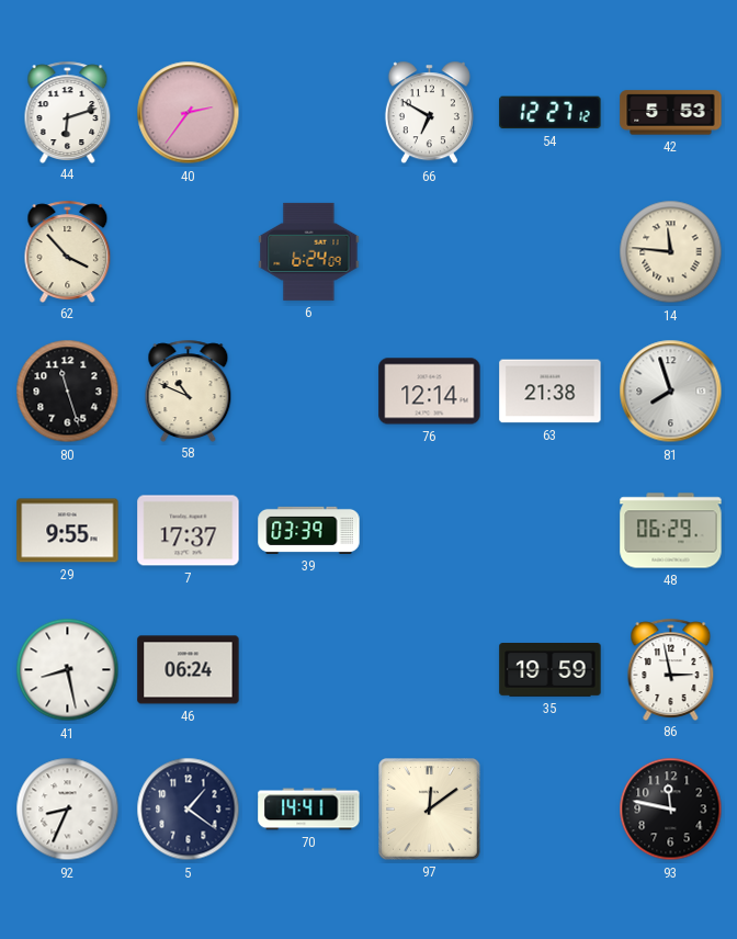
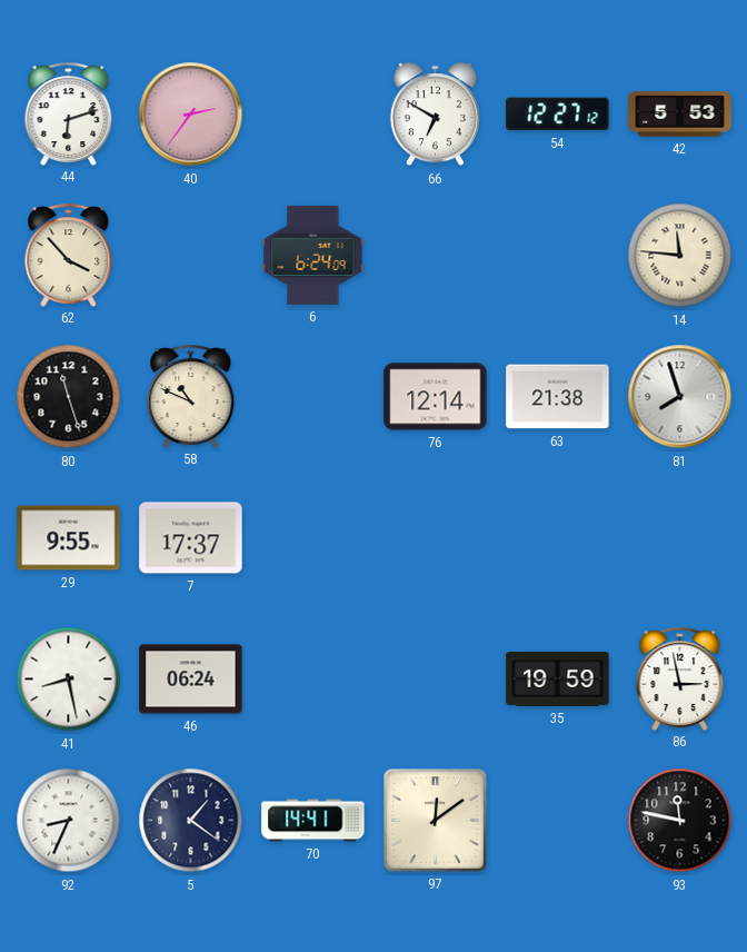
39: 03:39 -> none
48: 06:29 -> none
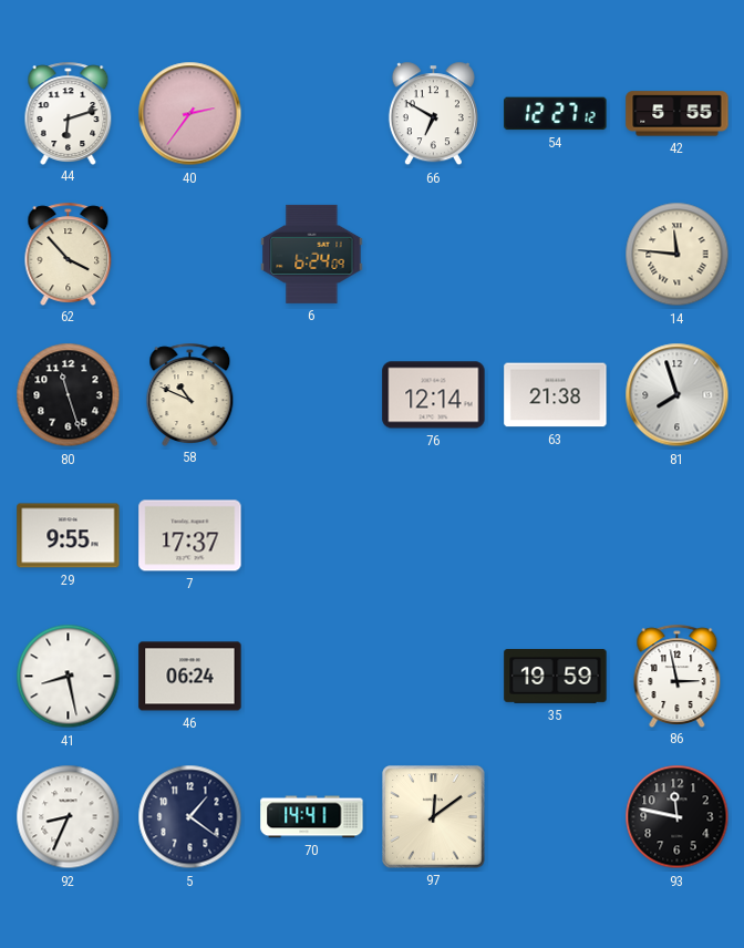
42: 5:53 -> 5:55
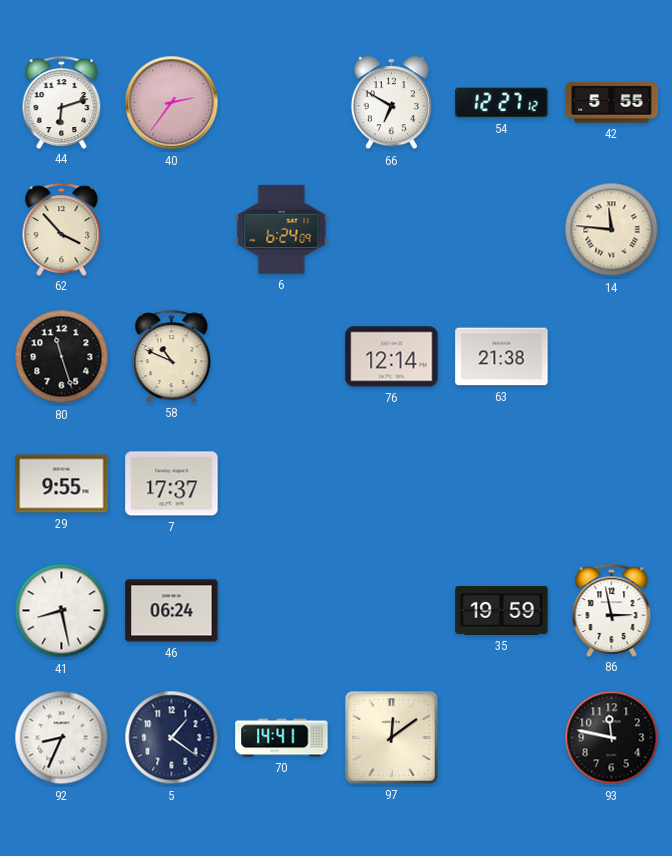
81: 7:57 -> none
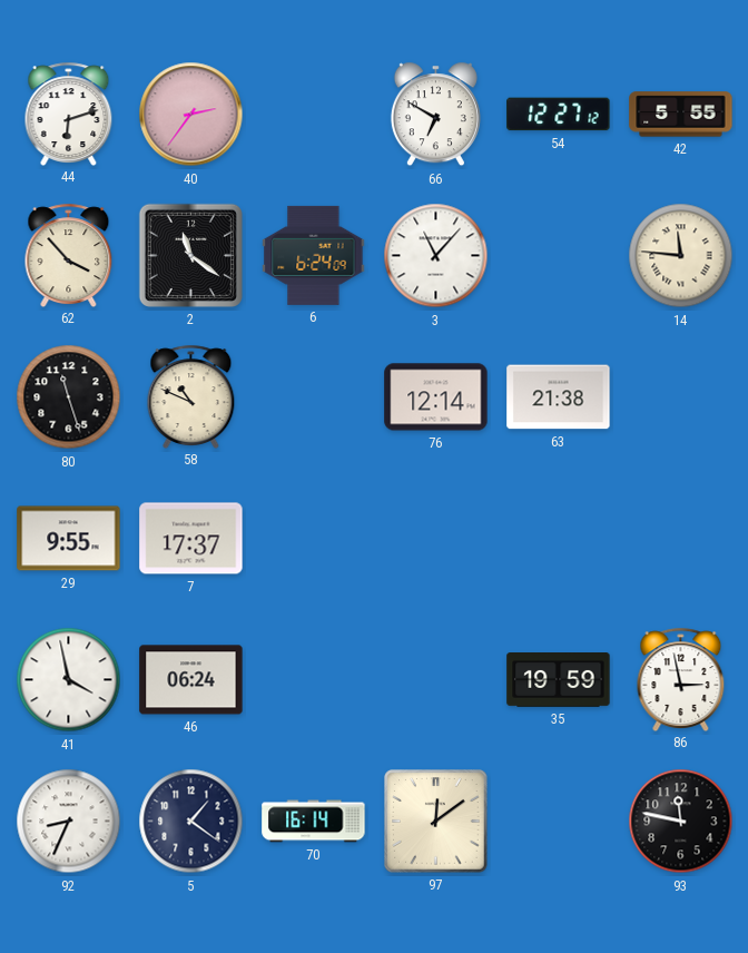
2: none -> 11:21
3: none -> 11:07
41: 8:28 -> 3:58
70: 14:41 -> 16:14
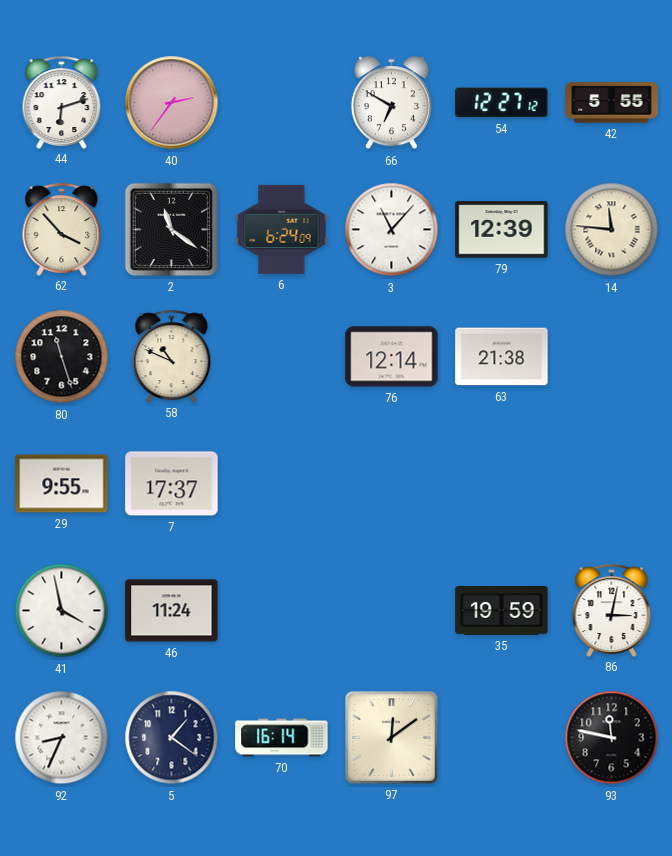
79: none -> 12:39
46: 06:24 -> 11:24
86: 2:58 -> 3:02
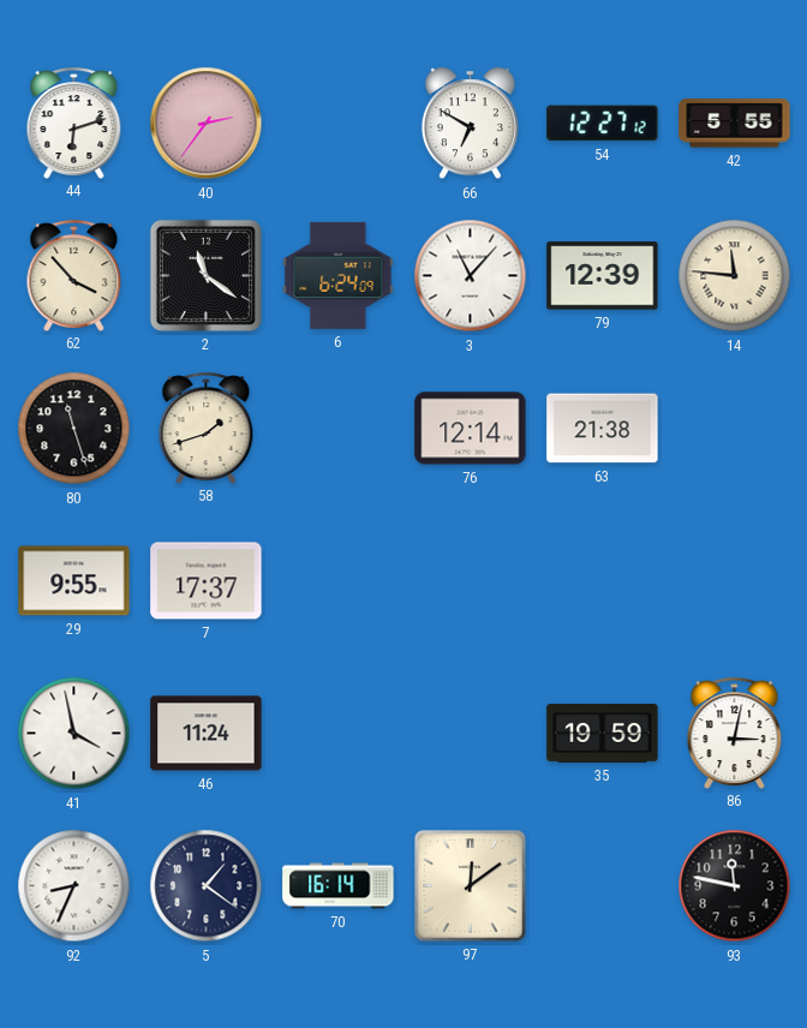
58: 10:49 -> 1:42
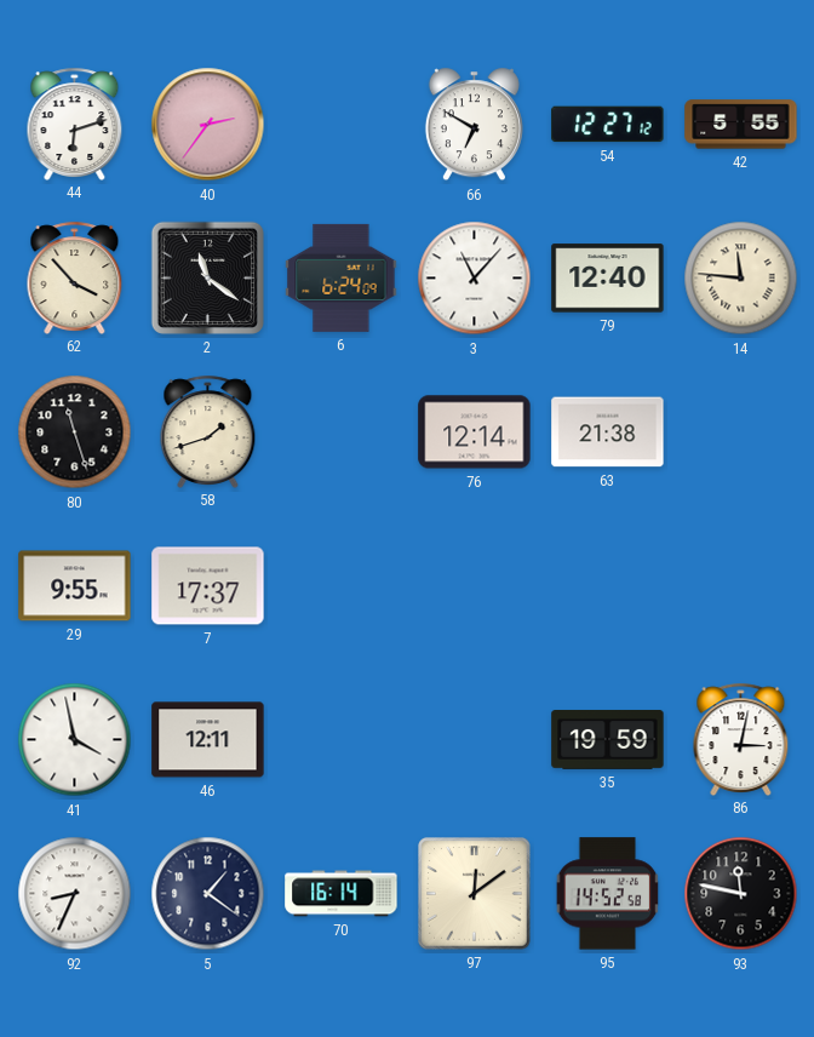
79: 12:39 -> 12:40
46: 11:24 -> 12:11
95: none -> 14:52
